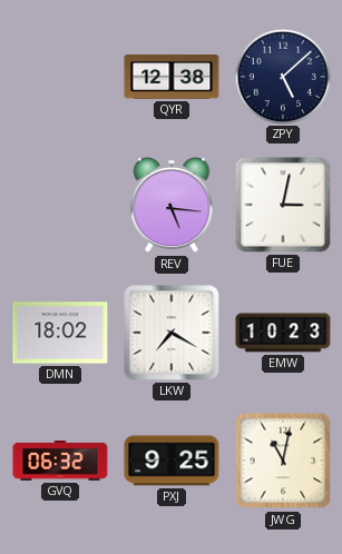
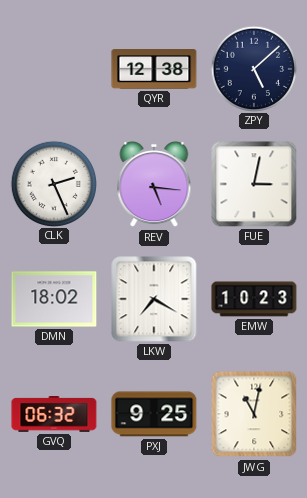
CLK: none -> 2:26
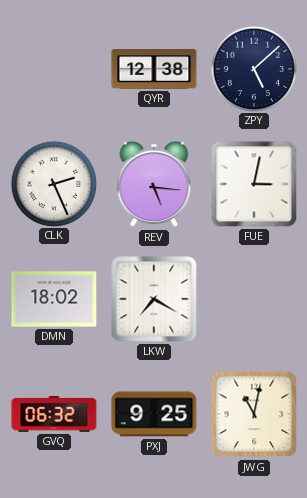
EMW: 10:23 -> none
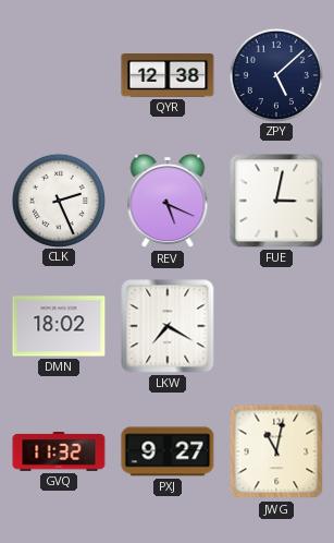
REV: 5:16 -> 5:19
GVQ: 06:32 -> 11:32
PXJ: 9:25 -> 9:27
